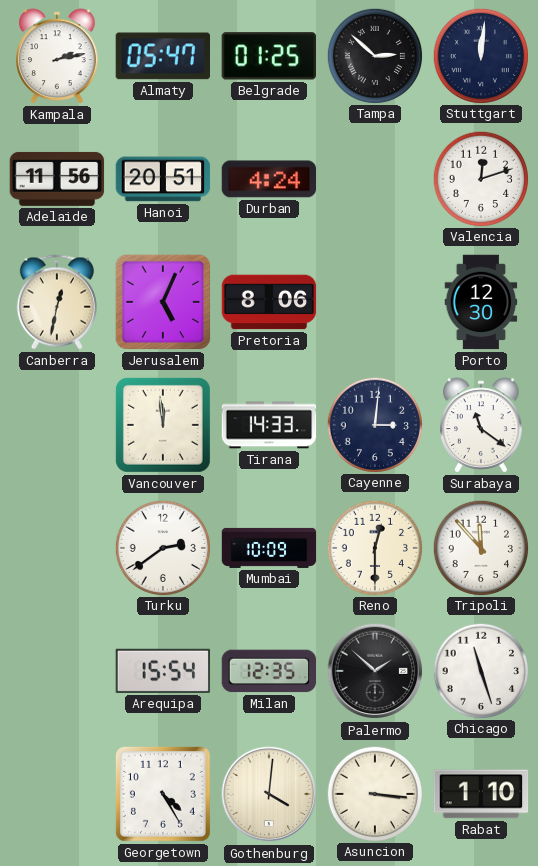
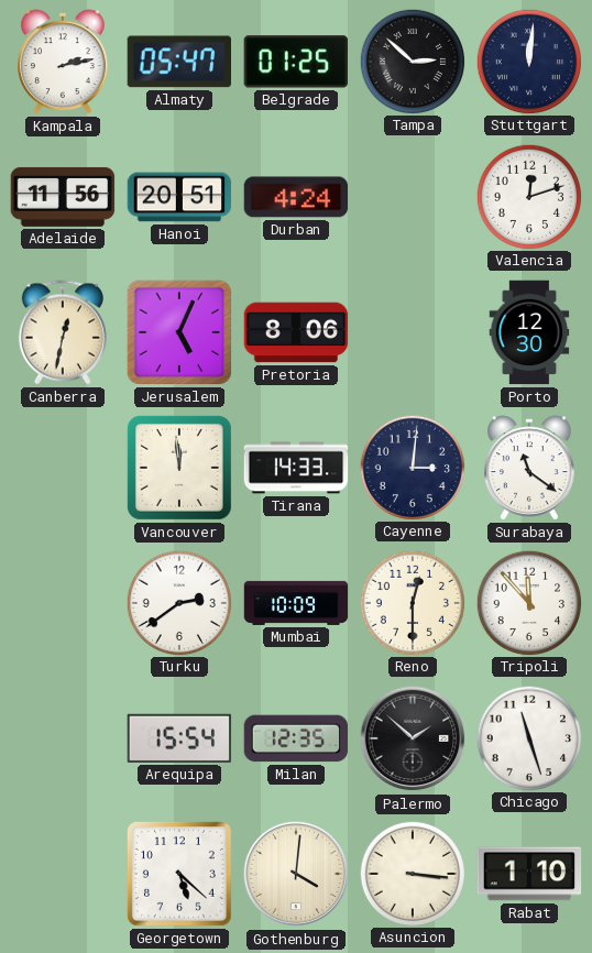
Georgetown: 4:25 -> 5:22
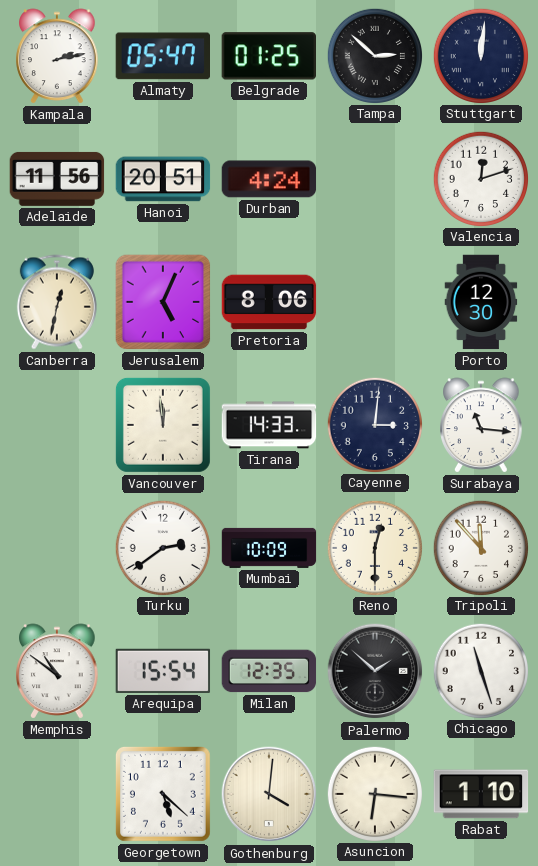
Surabaya: 11:21 -> 11:16
Memphis: none -> 10:51
Asuncion: 3:16 -> 6:16
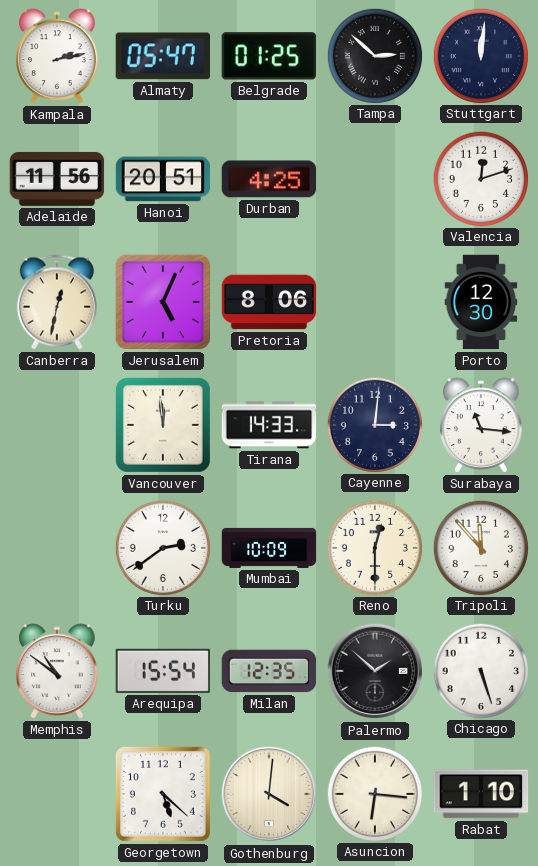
Durban: 4:24 -> 4:25
Chicago: 11:27 -> 5:27
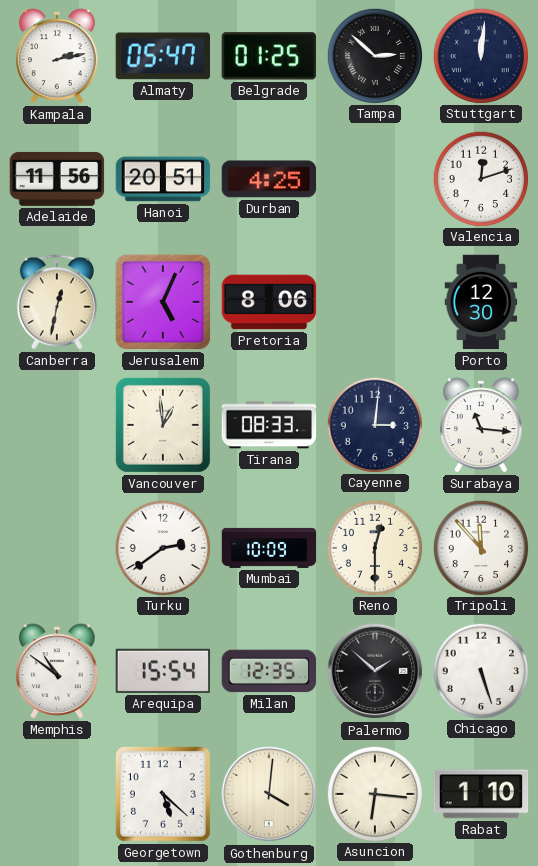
Vancouver: 11:59 -> 12:59
Tirana: 14:33 -> 08:33
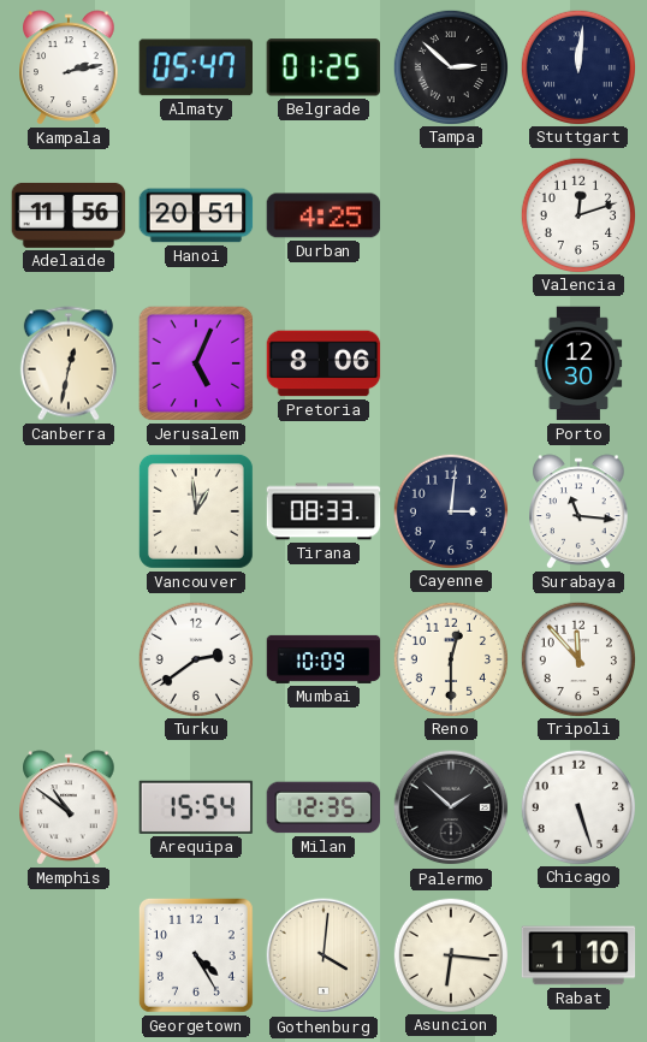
Georgetown: 5:22 -> 4:25
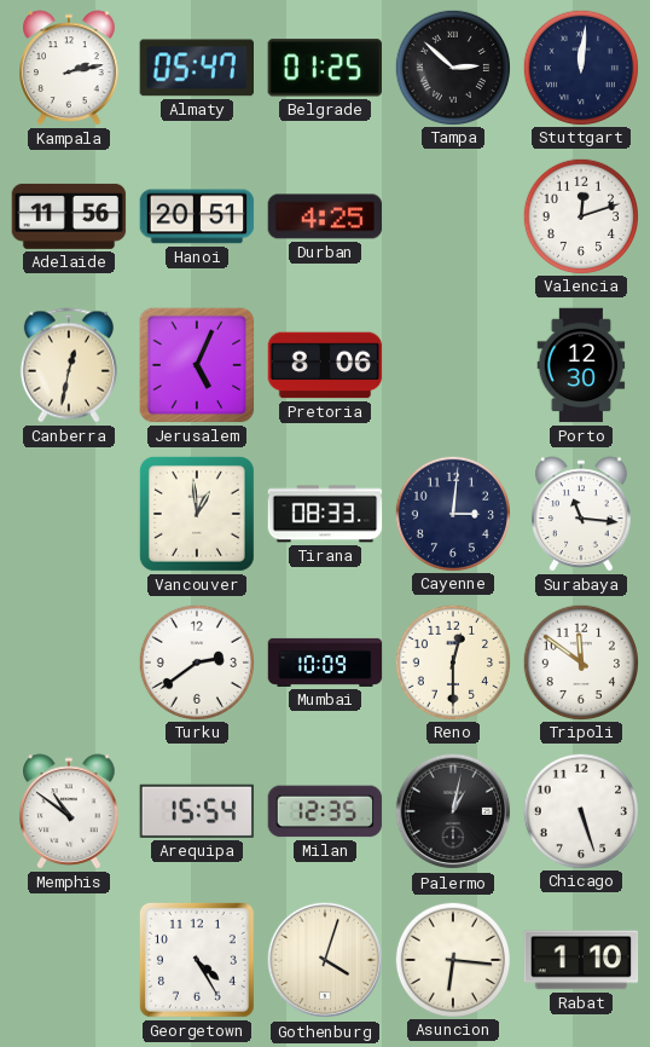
Tripoli: 11:53 -> 11:51
Palermo: 1:52 -> 1:02
Gothenburg: 4:01 -> 4:03
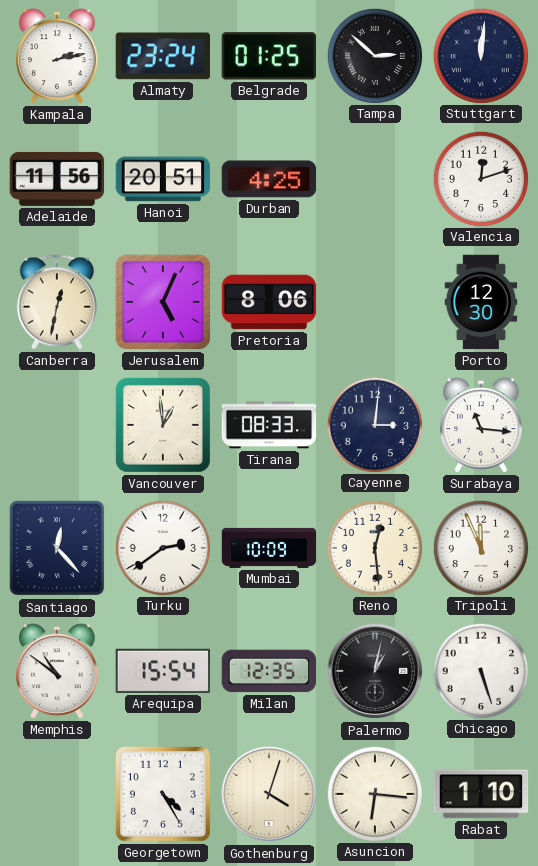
Almaty: 05:47 -> 23:24
Santiago: none -> 12:23
Reno: 12:30 -> 12:29
Tripoli: 11:51 -> 11:56
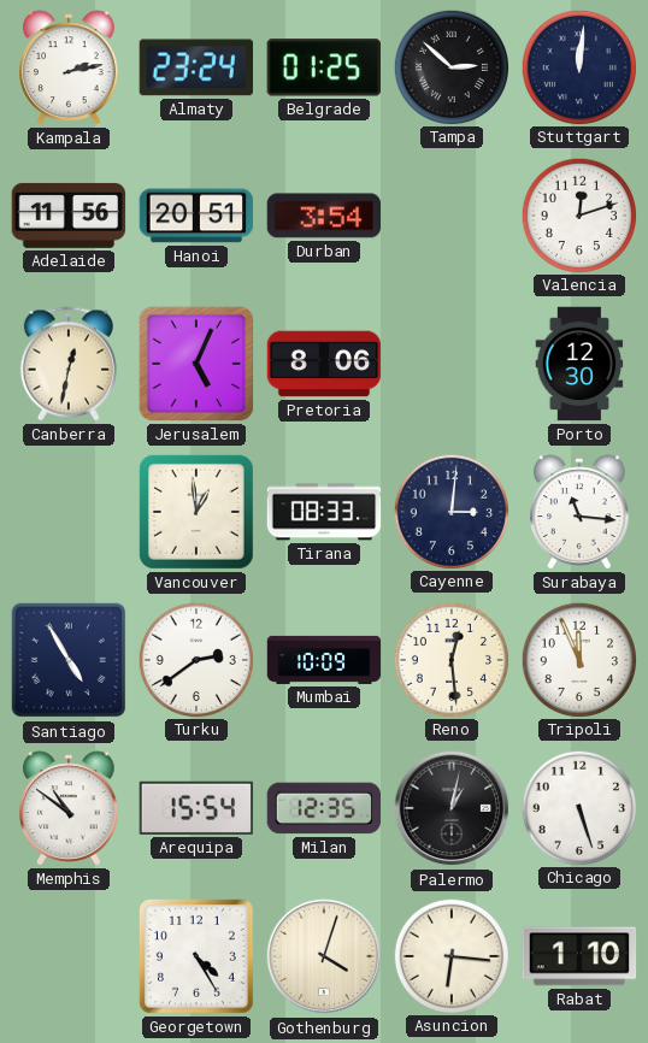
Durban: 4:25 -> 3:54
Santiago: 12:23 -> 4:55
